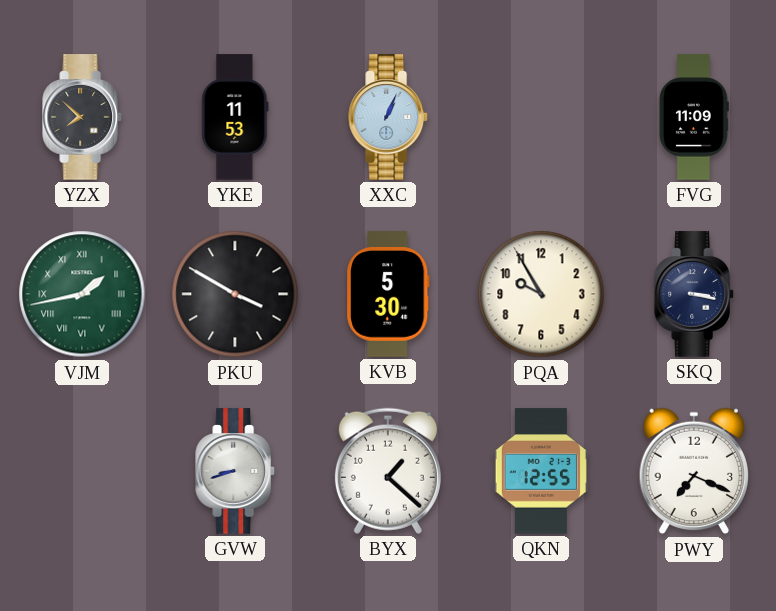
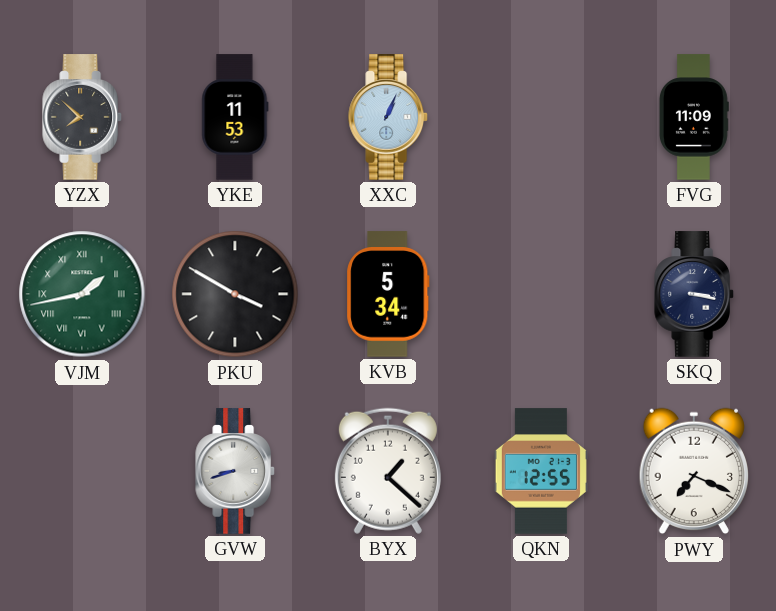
KVB: 5:30 -> 5:34
PQA: 9:55 -> none
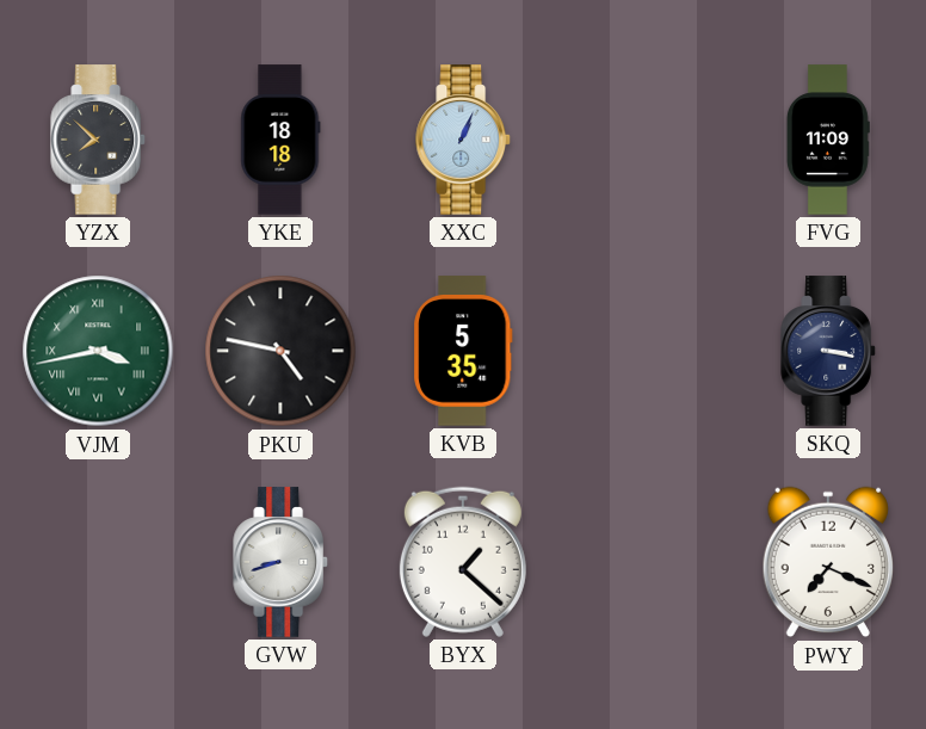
YKE: 11:53 -> 18:18
VJM: 1:43 -> 3:43
PKU: 3:50 -> 4:47
KVB: 5:34 -> 5:35
QKN: 12:55 -> none
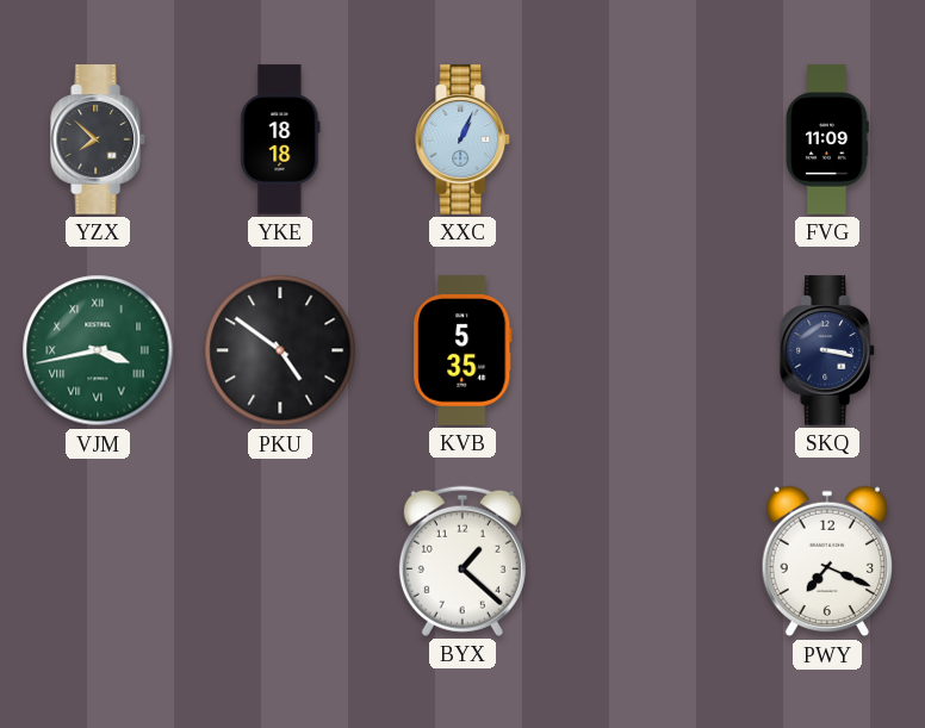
PKU: 4:47 -> 4:51
GVW: 8:42 -> none
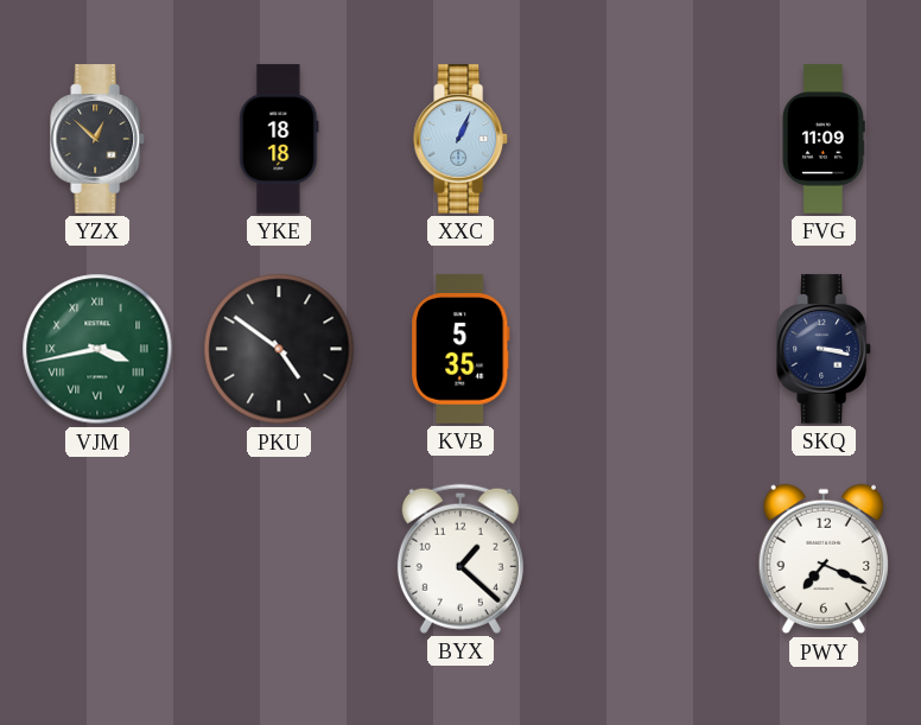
YZX: 7:52 -> 12:52
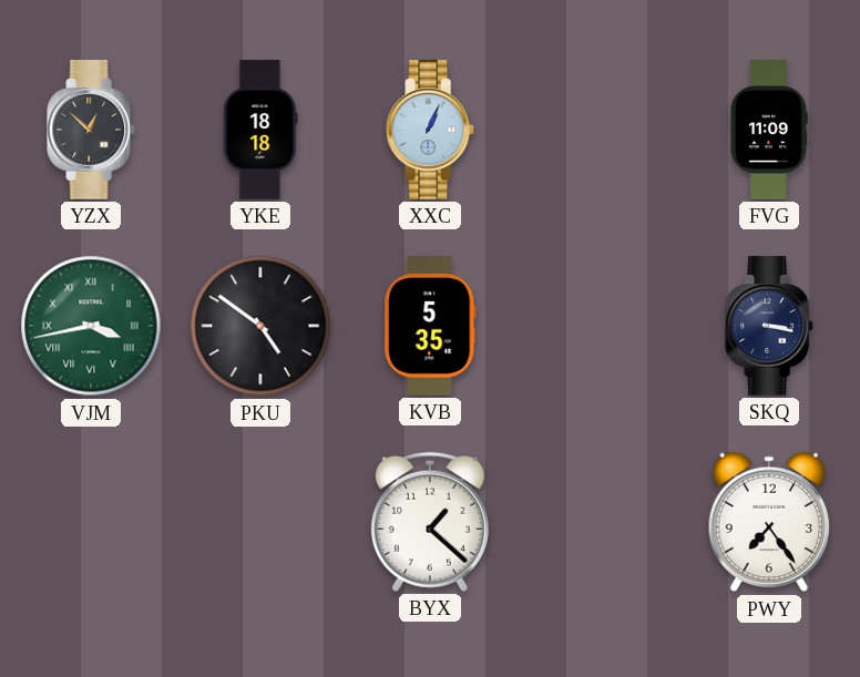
PWY: 7:19 -> 7:24
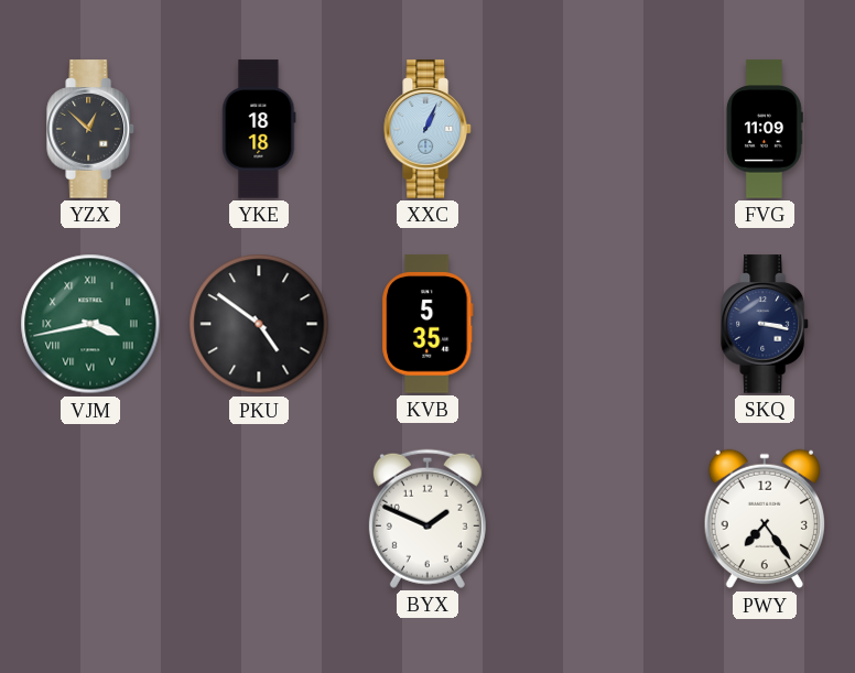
BYX: 1:22 -> 1:49
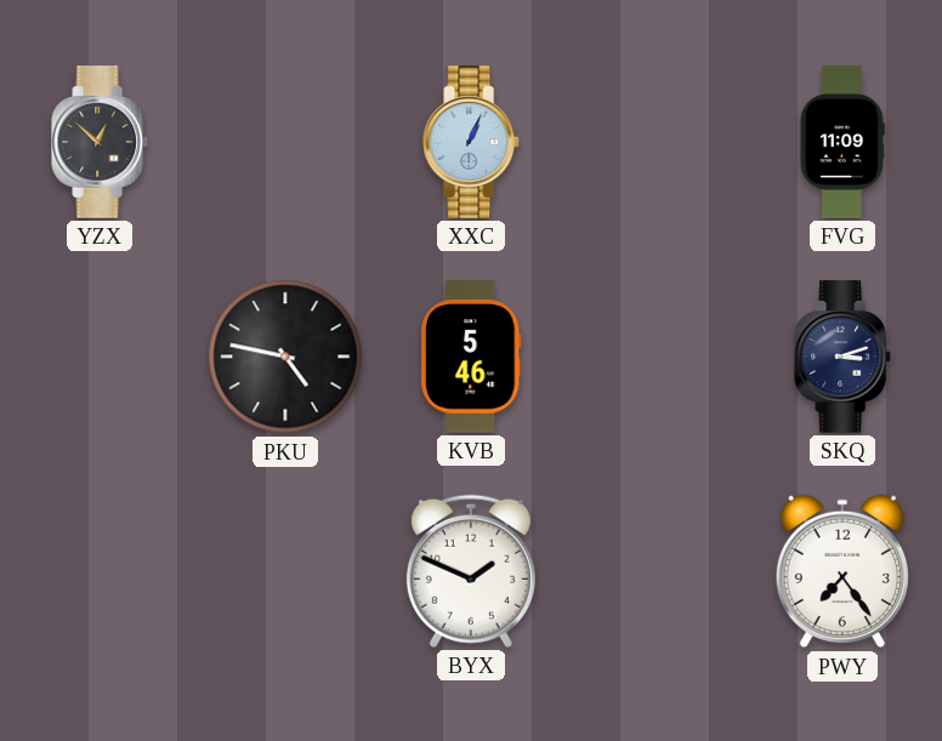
YKE: 18:18 -> none
VJM: 3:43 -> none
PKU: 4:51 -> 4:47
KVB: 5:35 -> 5:46
SKQ: 3:17 -> 3:12
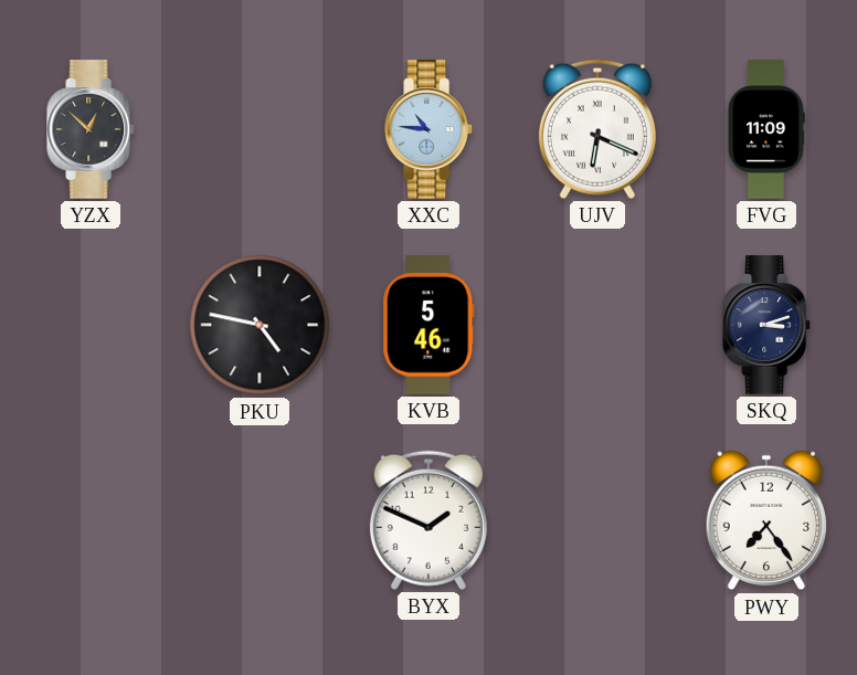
XXC: 1:04 -> 10:46
UJV: none -> 6:19
